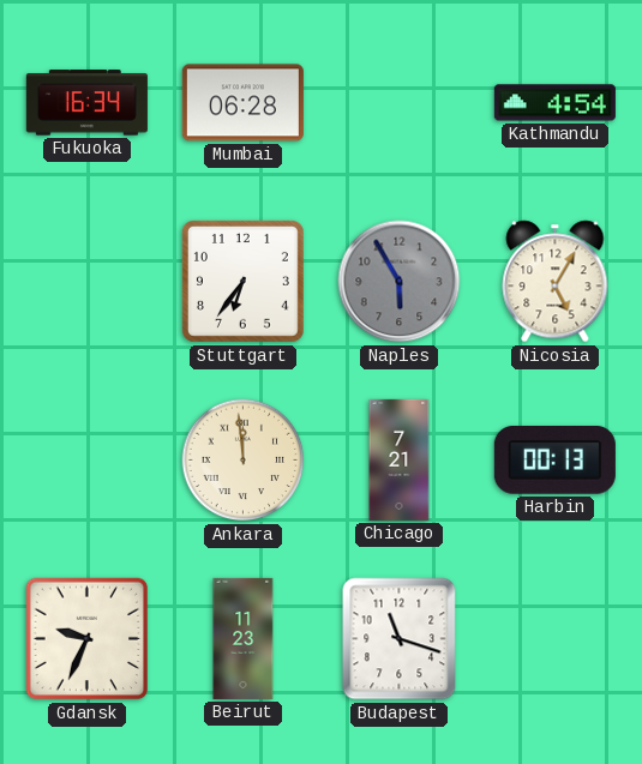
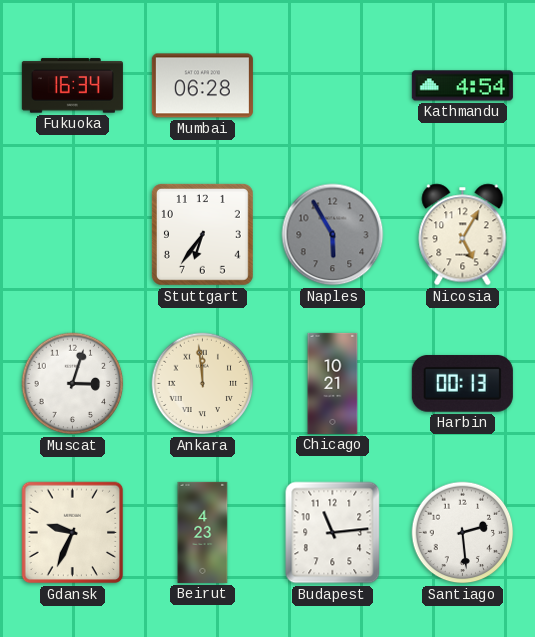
Muscat: none -> 3:03
Chicago: 7:21 -> 10:21
Beirut: 11:23 -> 4:23
Budapest: 11:18 -> 11:14
Santiago: none -> 2:29
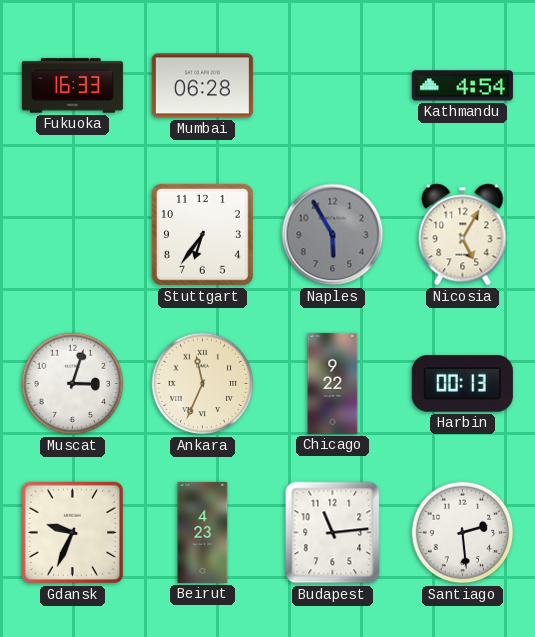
Fukuoka: 16:34 -> 16:33
Ankara: 11:59 -> 11:34
Chicago: 10:21 -> 9:22
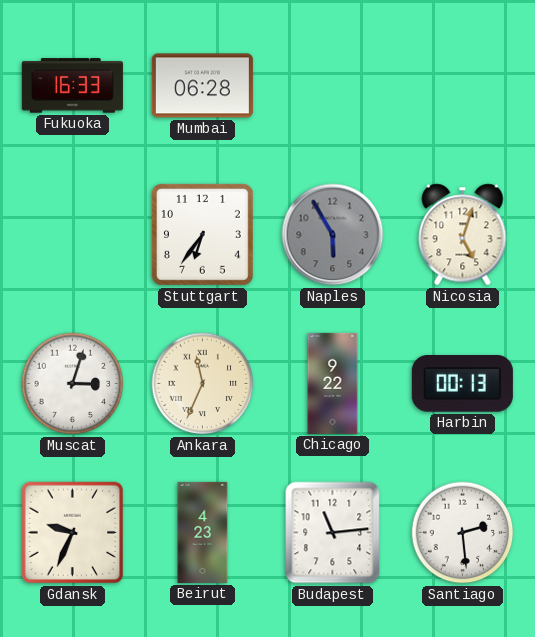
Kathmandu: 4:54 -> none
Nicosia: 5:05 -> 5:03
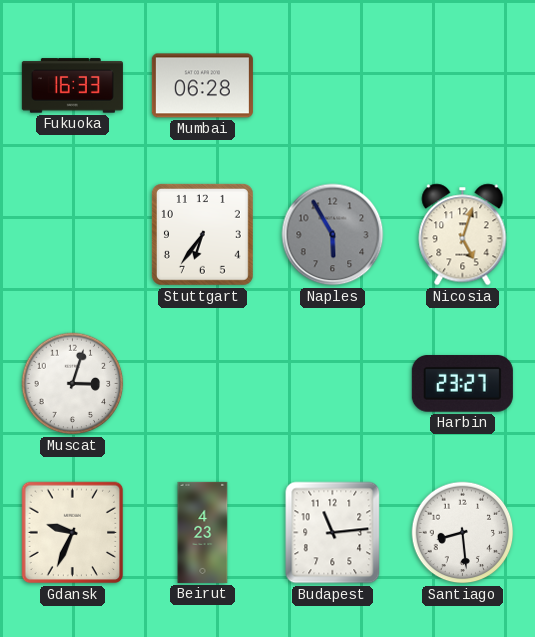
Ankara: 11:34 -> none
Chicago: 9:22 -> none
Harbin: 00:13 -> 23:27
Santiago: 2:29 -> 8:29
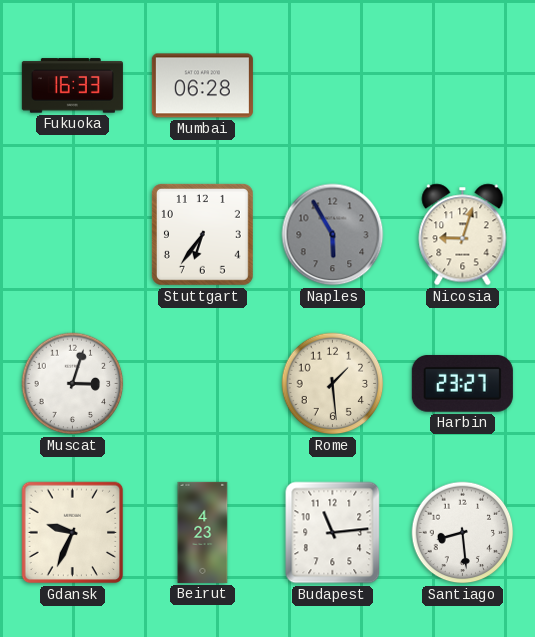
Nicosia: 5:03 -> 9:03
Rome: none -> 1:29
